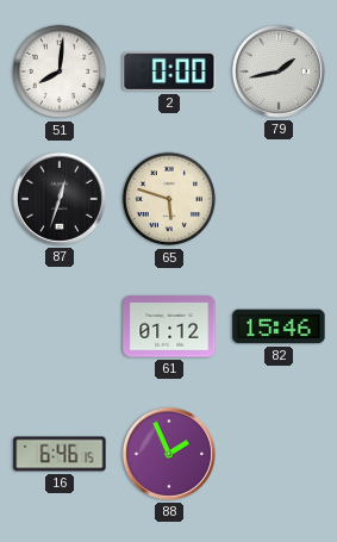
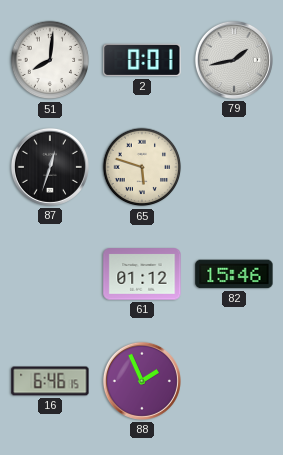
2: 0:00 -> 0:01
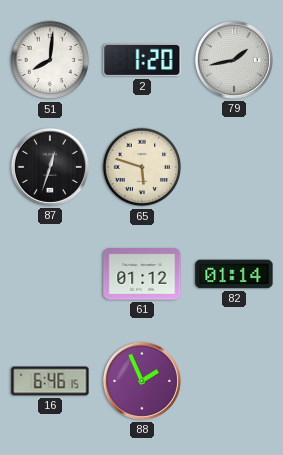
2: 0:01 -> 1:20
82: 15:46 -> 01:14
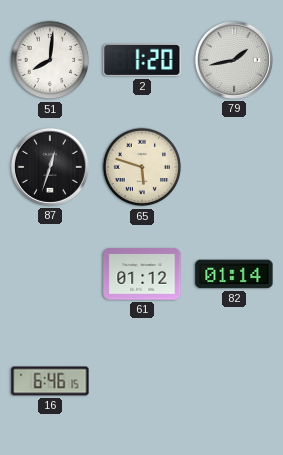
88: 1:56 -> none
